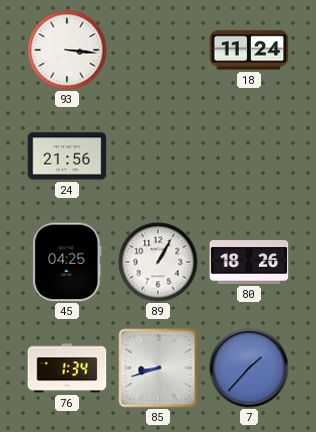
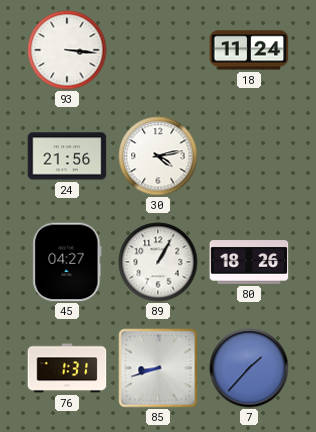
30: none -> 4:13
45: 04:25 -> 04:27
76: 1:34 -> 1:31
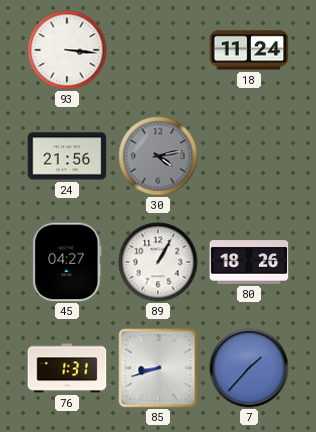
30 dial: white -> grey
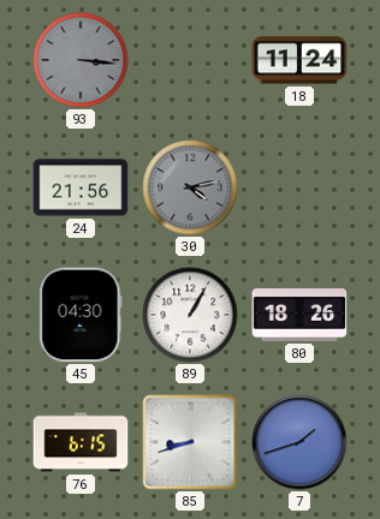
93 dial: white -> grey
45: 04:27 -> 04:30
76: 1:31 -> 6:15
7: 1:37 -> 1:42
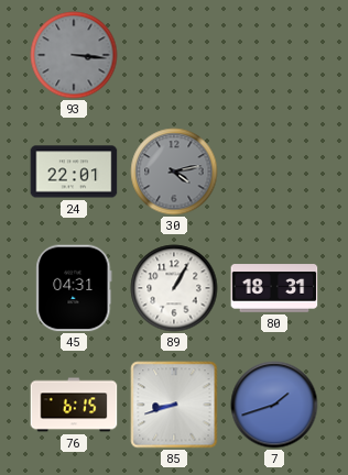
18: 11:24 -> none
24: 21:56 -> 22:01
45: 04:30 -> 04:31
80: 18:26 -> 18:31
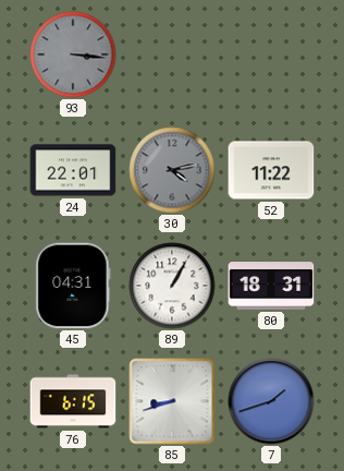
52: none -> 11:22
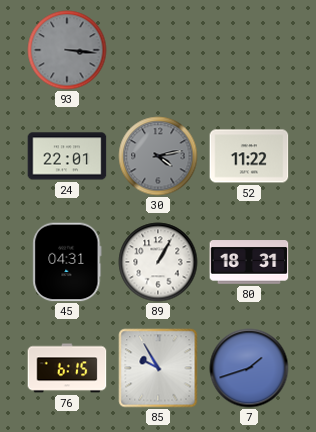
85: 8:42 -> 9:55
